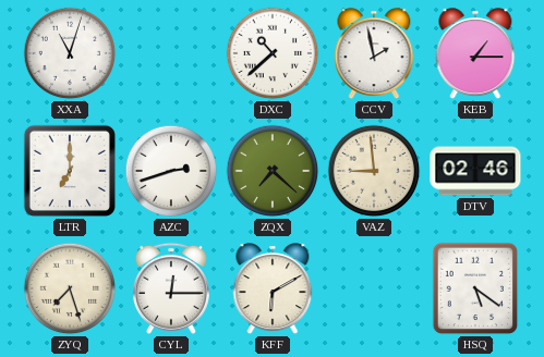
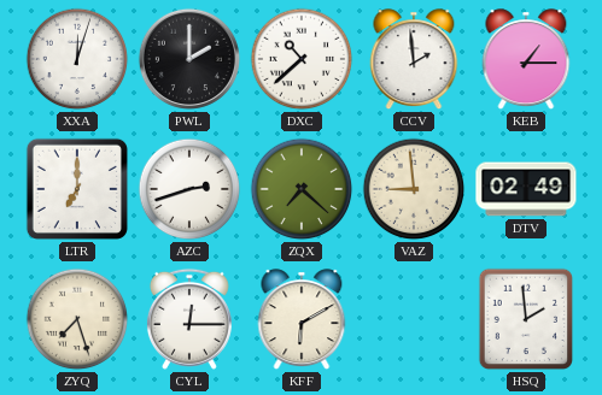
XXA: 11:03 -> 12:03
PWL: none -> 2:00
CCV: 1:58 -> 1:59
DTV: 02:46 -> 02:49
HSQ: 5:21 -> 1:59
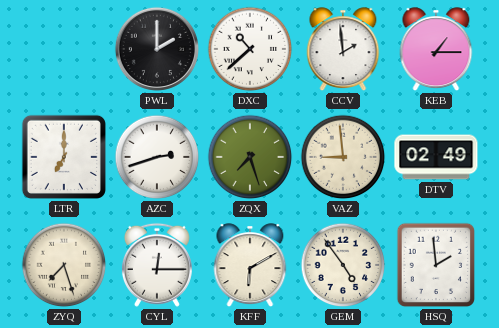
XXA: 12:03 -> none
ZQX: 7:22 -> 7:27
GEM: none -> 4:54
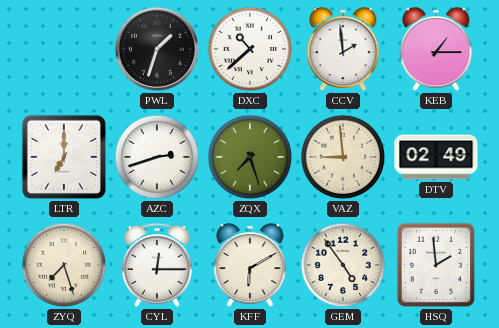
PWL: 2:00 -> 1:33
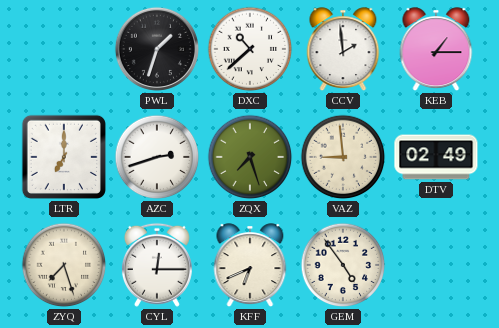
KFF: 6:10 -> 6:41
HSQ: 1:59 -> none
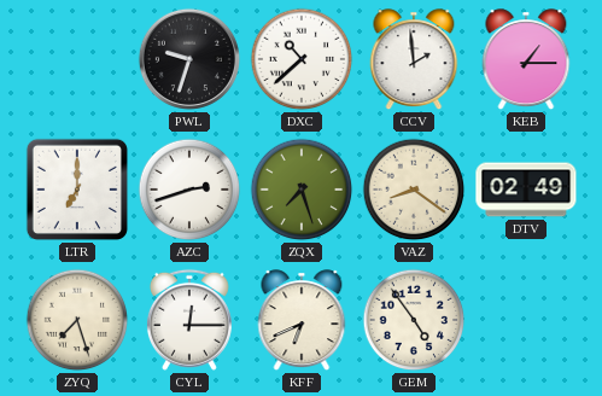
PWL: 1:33 -> 9:33
VAZ: 8:59 -> 8:21
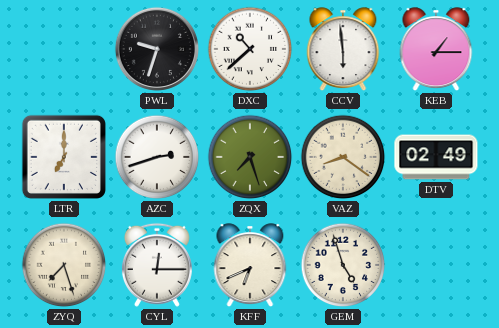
CCV: 1:59 -> 5:59
GEM: 4:54 -> 4:57
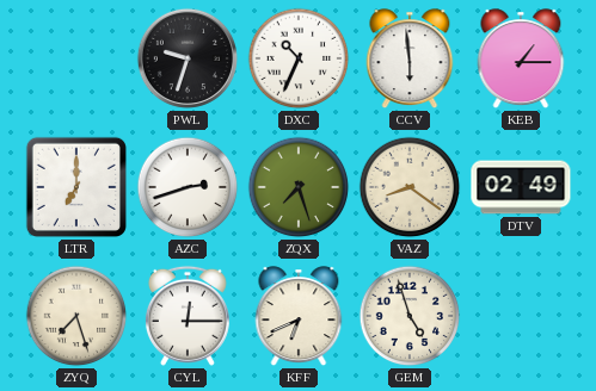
DXC: 10:38 -> 10:34
